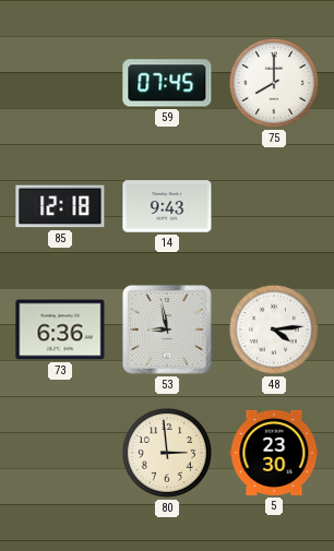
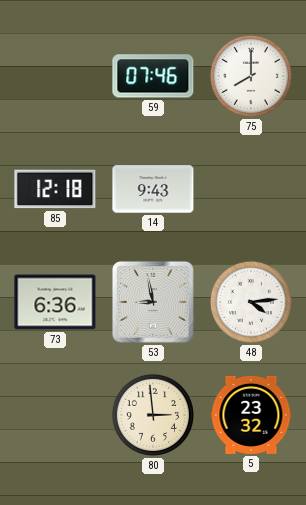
59: 07:45 -> 07:46
5: 23:30 -> 23:32
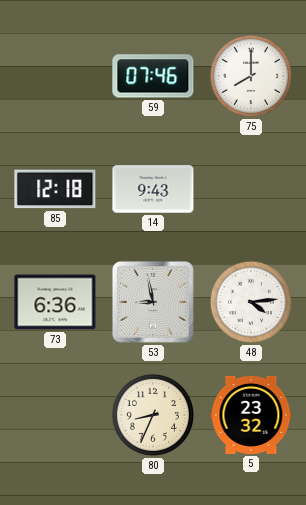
80: 2:59 -> 8:34
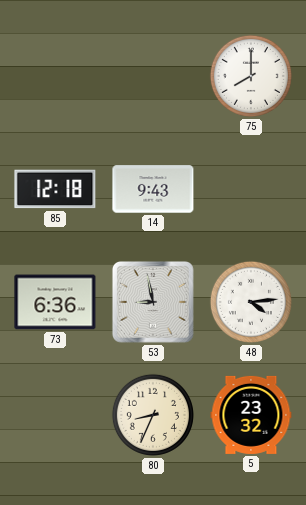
59: 07:46 -> none
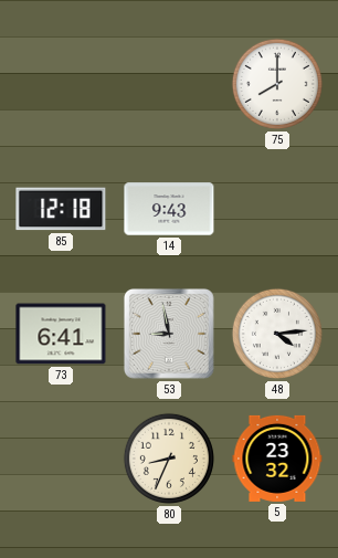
73: 6:36 -> 6:41
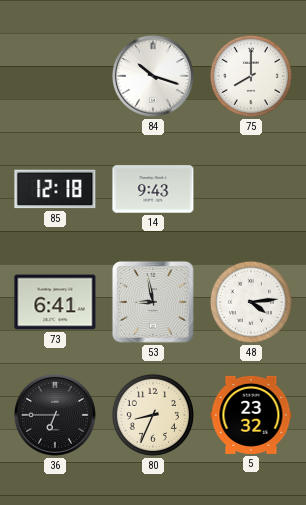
84: none -> 10:18
36: none -> 6:45
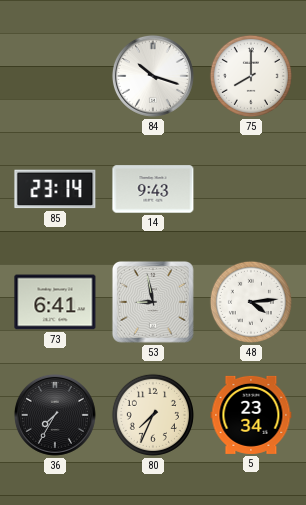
85: 12:18 -> 23:14
36: 6:45 -> 7:35
80: 8:34 -> 7:34
5: 23:32 -> 23:34
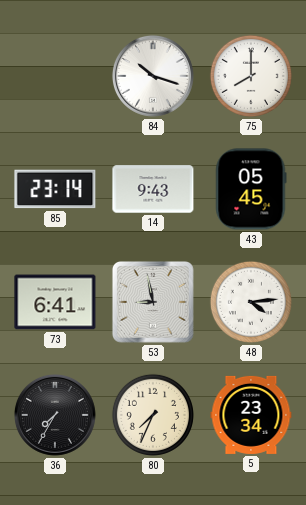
43: none -> 05:45
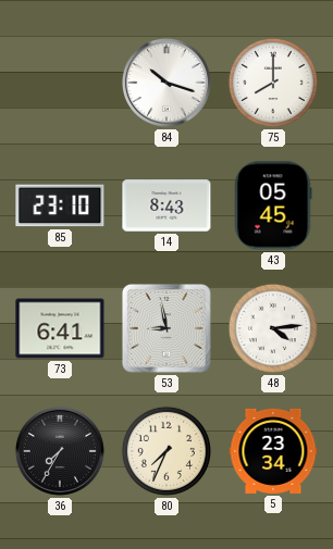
85: 23:14 -> 23:10
14: 9:43 -> 8:43
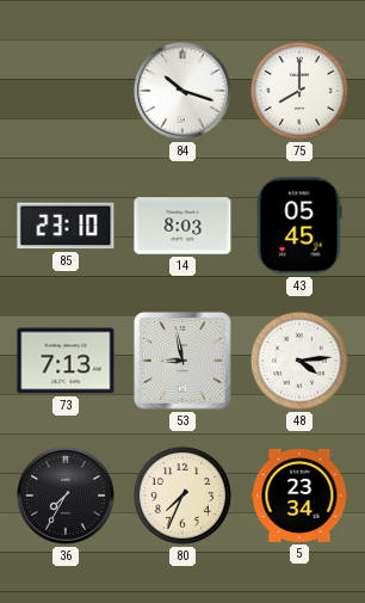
14: 8:43 -> 8:03
73: 6:41 -> 7:13
